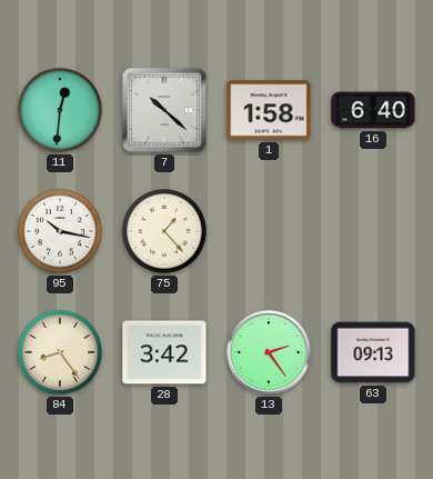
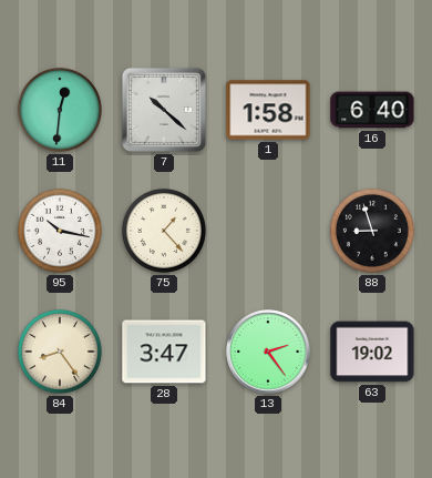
88: none -> 8:57
28: 3:42 -> 3:47
63: 09:13 -> 19:02
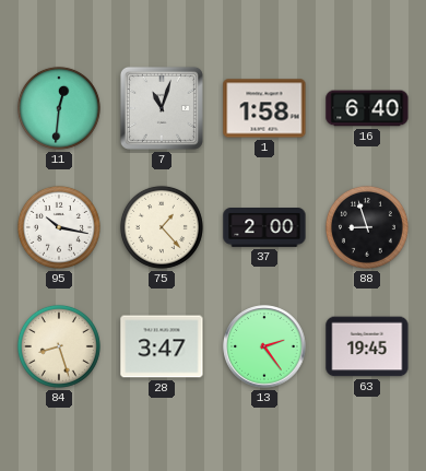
7: 10:22 -> 11:03
37: none -> 2:00
84: 8:24 -> 8:27
63: 19:02 -> 19:45
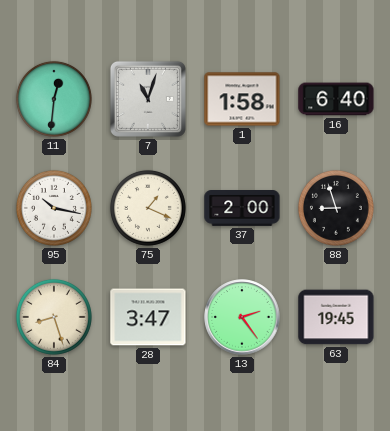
75: 1:23 -> 1:19
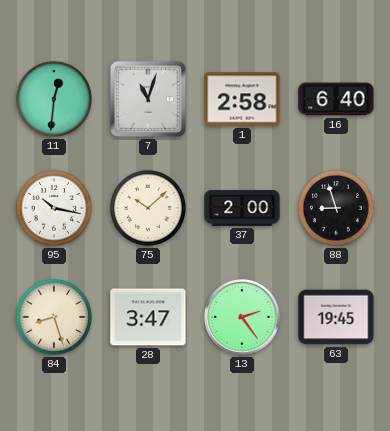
1: 1:58 -> 2:58
75: 1:19 -> 10:08
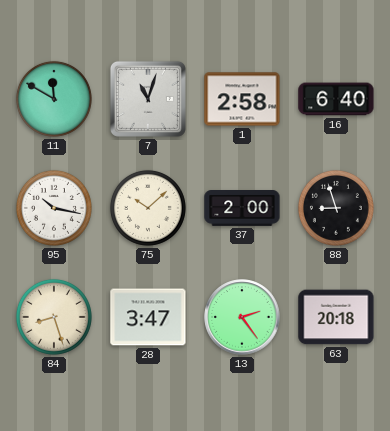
11: 12:31 -> 11:50
63: 19:45 -> 20:18
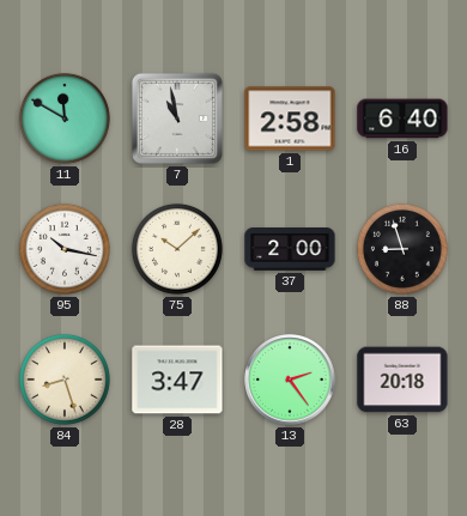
7: 11:03 -> 10:58
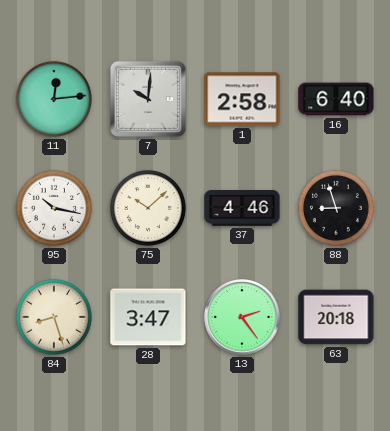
11: 11:50 -> 12:14
7: 10:58 -> 10:01
37: 2:00 -> 4:46
